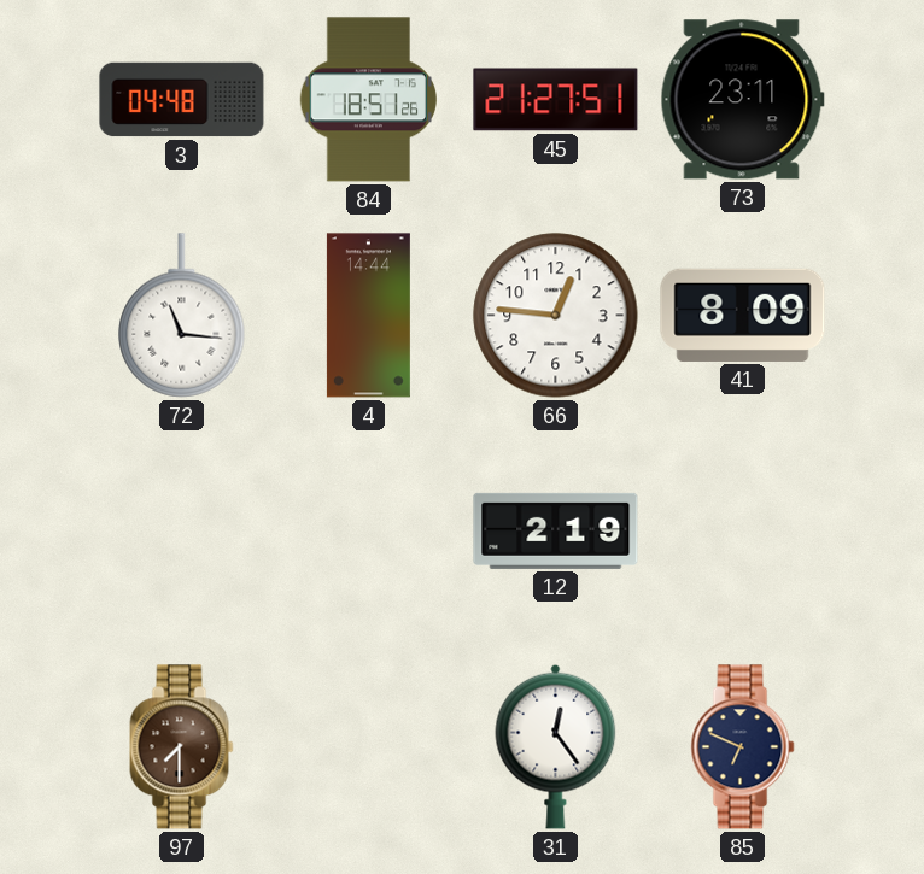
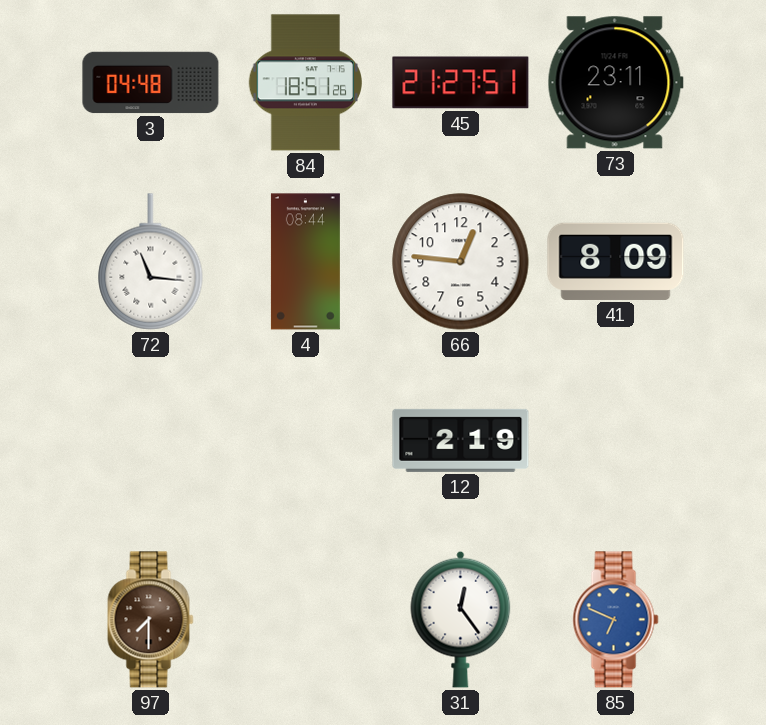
4: 14:44 -> 08:44
85 dial: navy -> blue
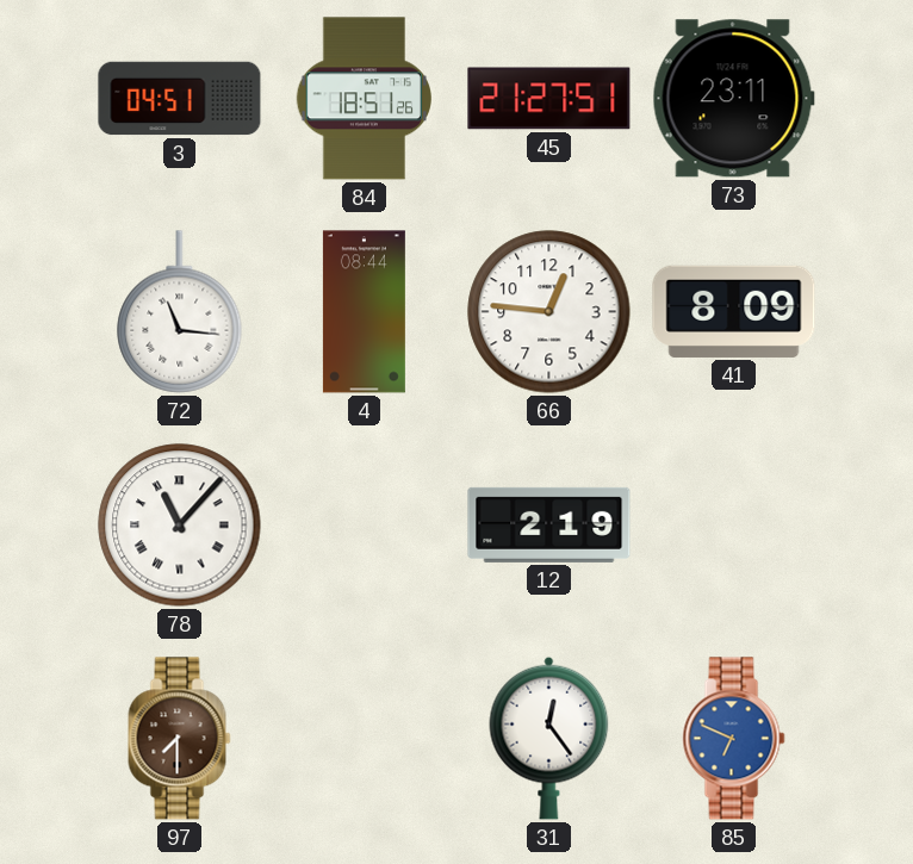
3: 04:48 -> 04:51
78: none -> 11:07
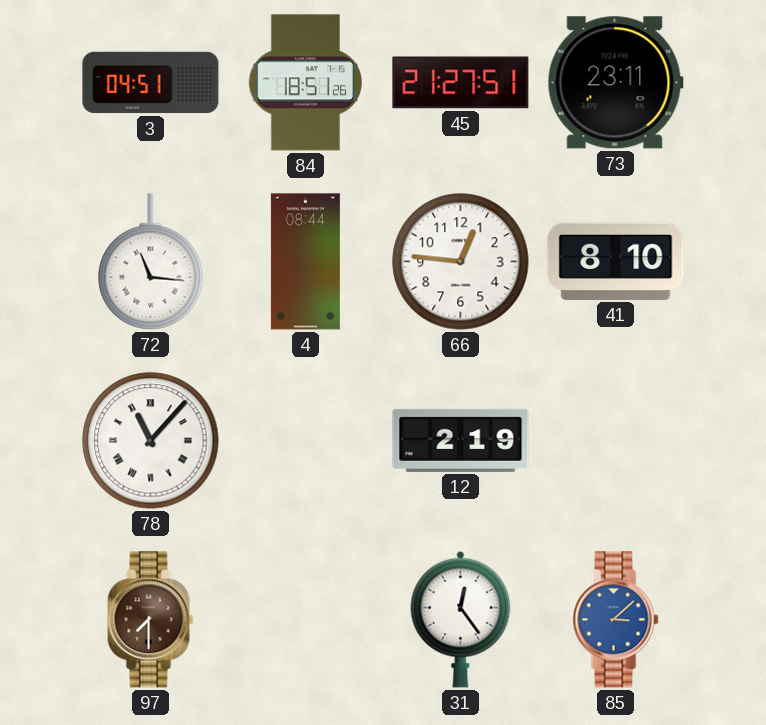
41: 8:09 -> 8:10
85: 6:49 -> 3:08
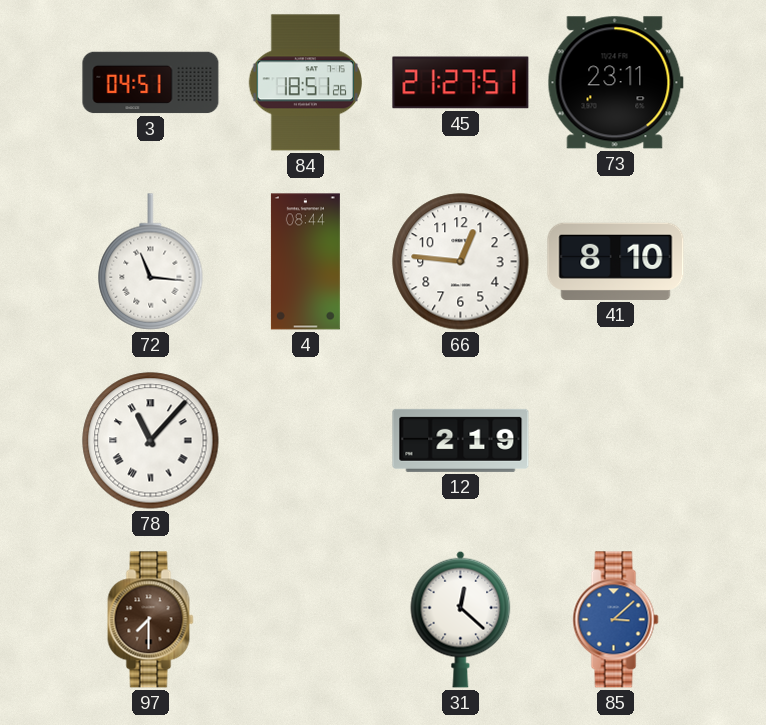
31: 12:24 -> 12:22
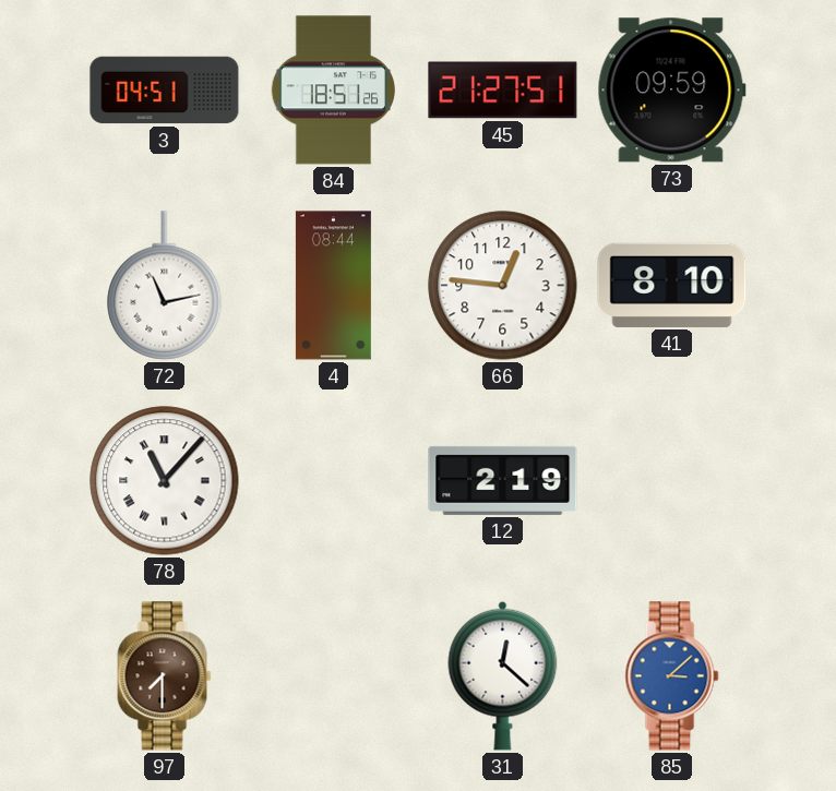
73: 23:11 -> 09:59
72: 11:16 -> 11:13
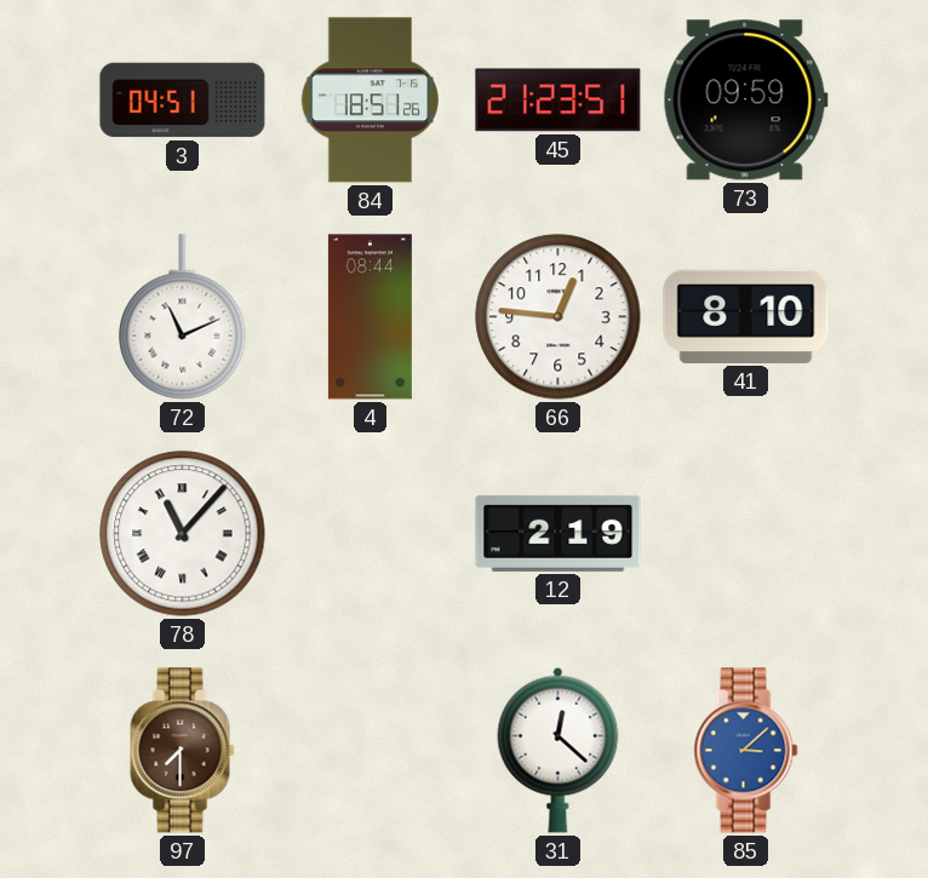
45: 21:27 -> 21:23
72: 11:13 -> 11:11
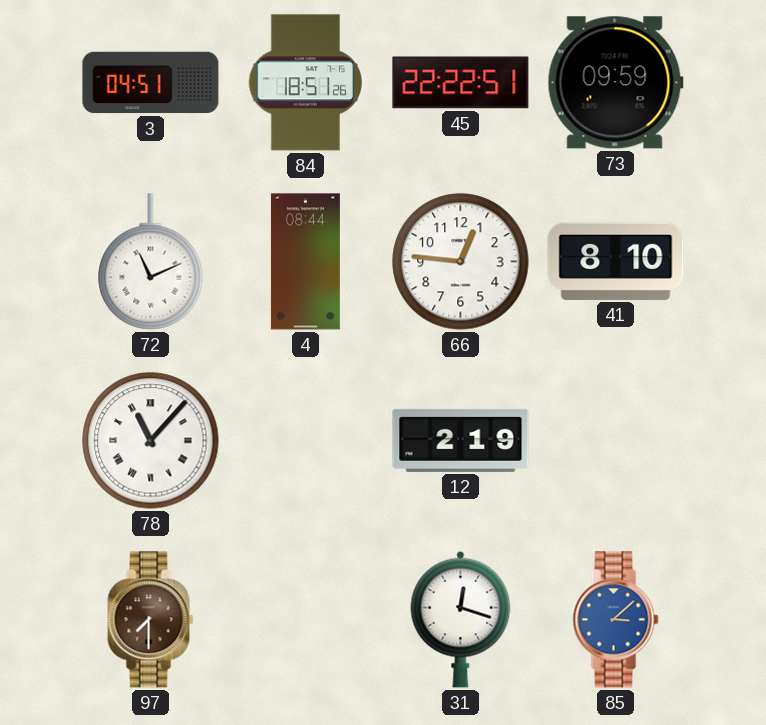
45: 21:23 -> 22:22
31: 12:22 -> 12:18
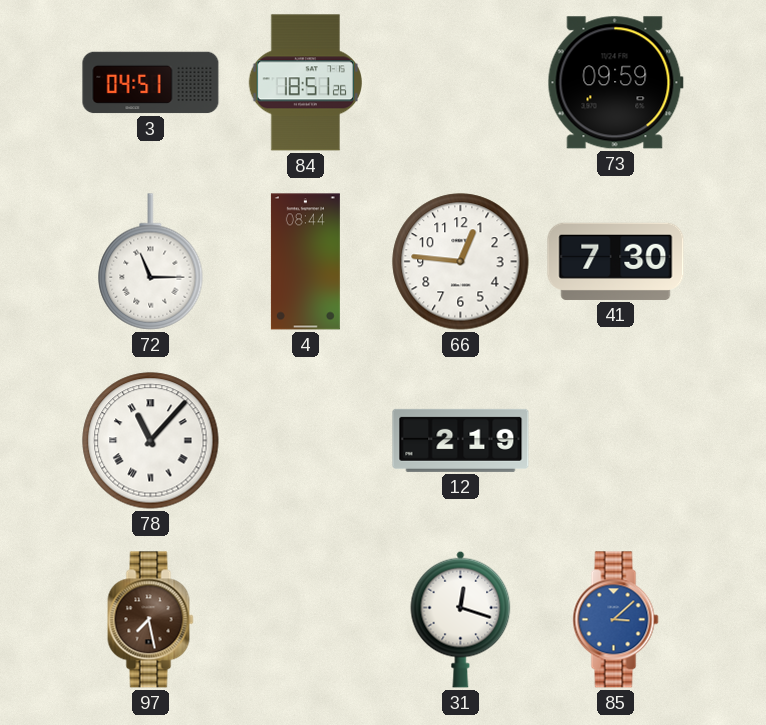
45: 22:22 -> none
72: 11:11 -> 11:15
41: 8:10 -> 7:30
97: 7:30 -> 7:28
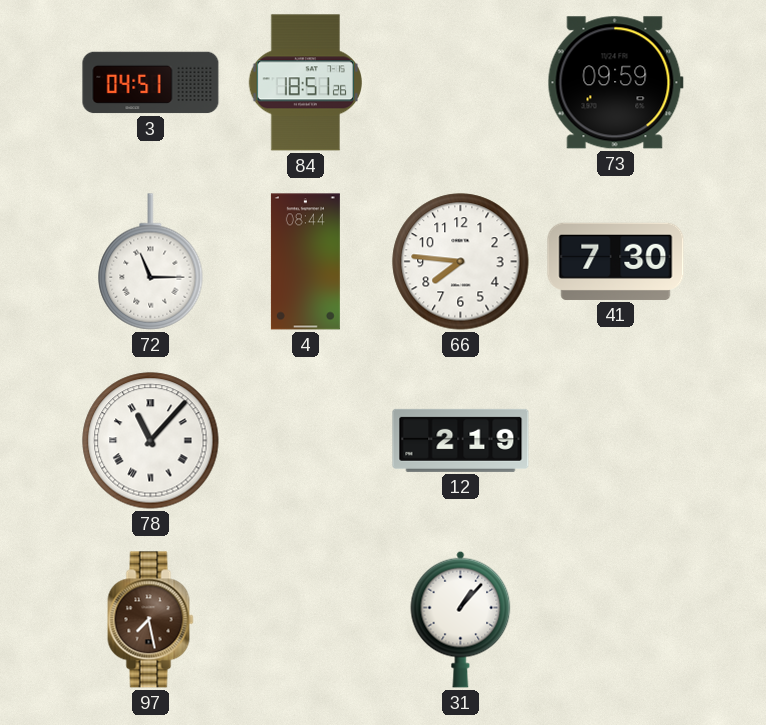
66: 12:46 -> 7:46
31: 12:18 -> 1:07
85: 3:08 -> none
